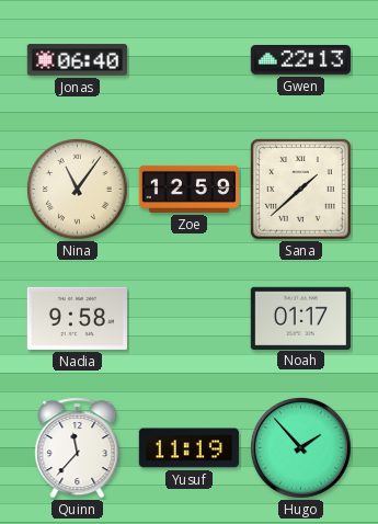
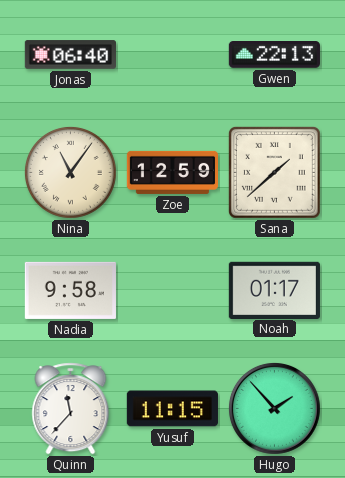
Yusuf: 11:19 -> 11:15
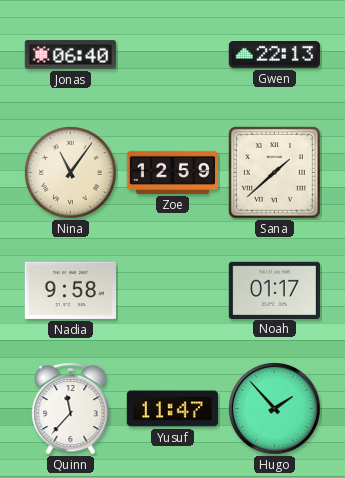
Yusuf: 11:15 -> 11:47
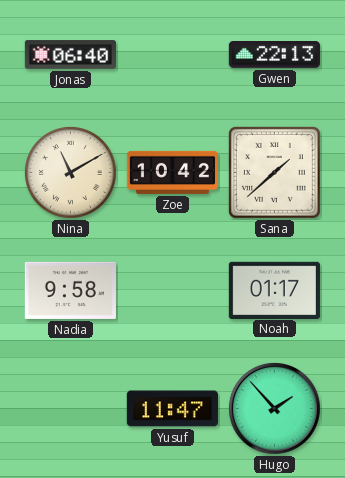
Nina: 11:06 -> 11:10
Zoe: 12:59 -> 10:42
Quinn: 11:37 -> none
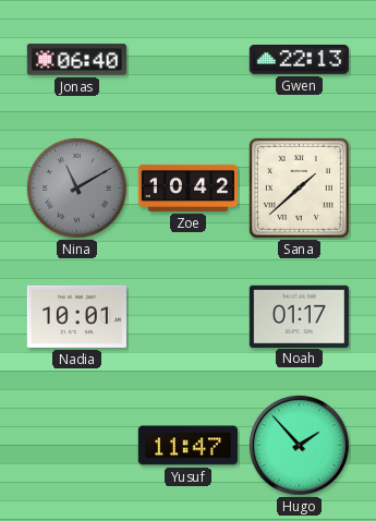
Nina dial: cream -> grey
Nadia: 9:58 -> 10:01
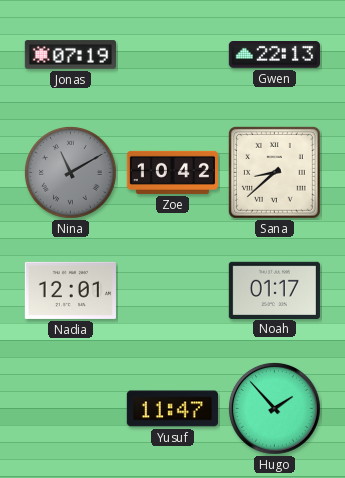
Jonas: 06:40 -> 07:19
Sana: 1:38 -> 8:38
Nadia: 10:01 -> 12:01
